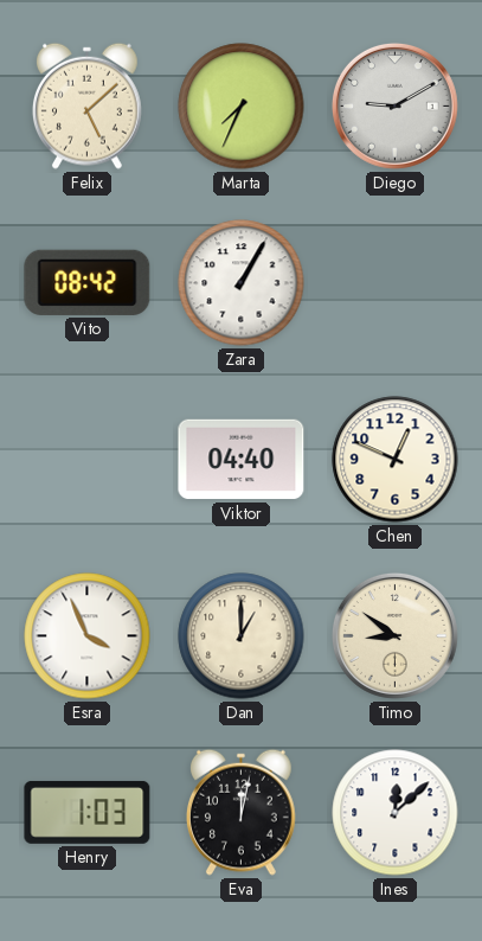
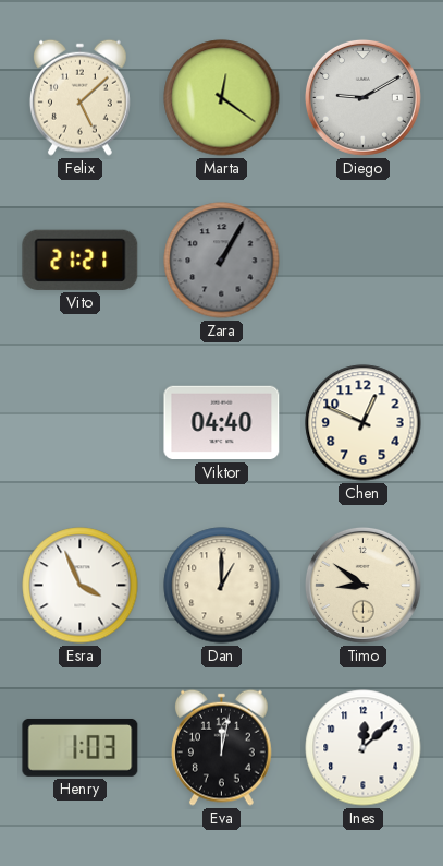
Marta: 7:34 -> 12:21
Vito: 08:42 -> 21:21
Zara dial: white -> grey
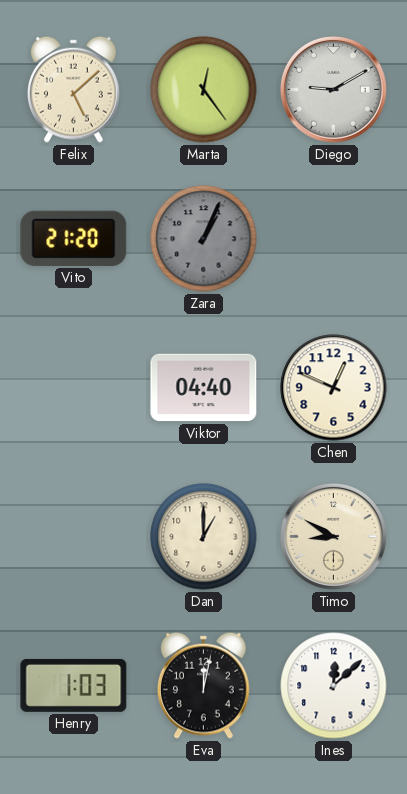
Marta: 12:21 -> 12:24
Vito: 21:21 -> 21:20
Zara: 1:05 -> 1:04
Esra: 3:56 -> none
Timo: 8:51 -> 8:50
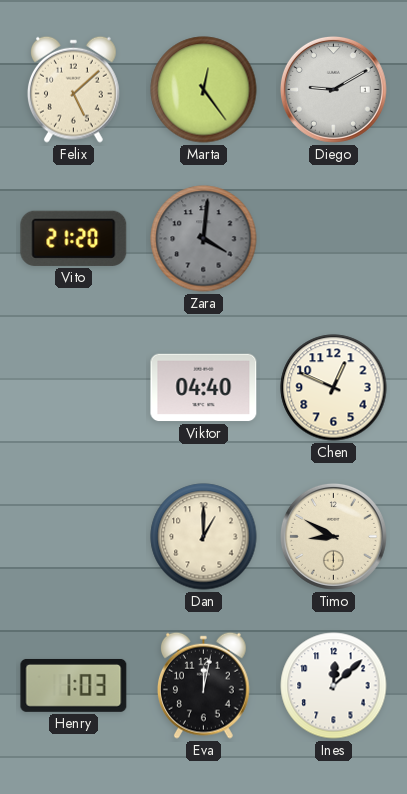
Zara: 1:04 -> 4:01
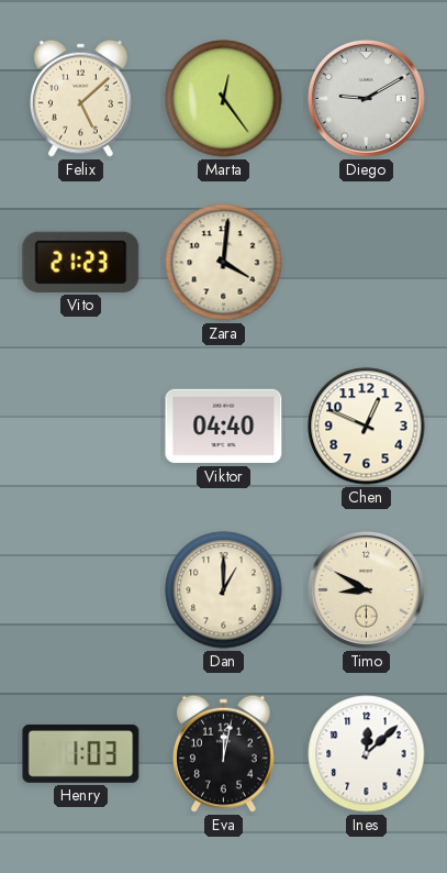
Vito: 21:20 -> 21:23
Zara dial: grey -> cream
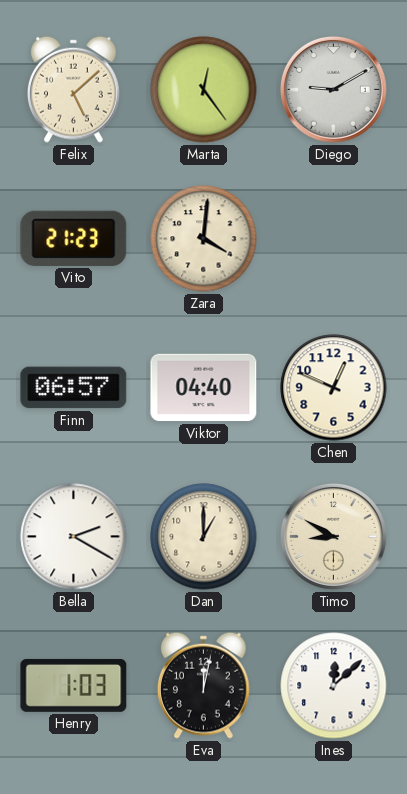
Finn: none -> 06:57
Bella: none -> 2:20
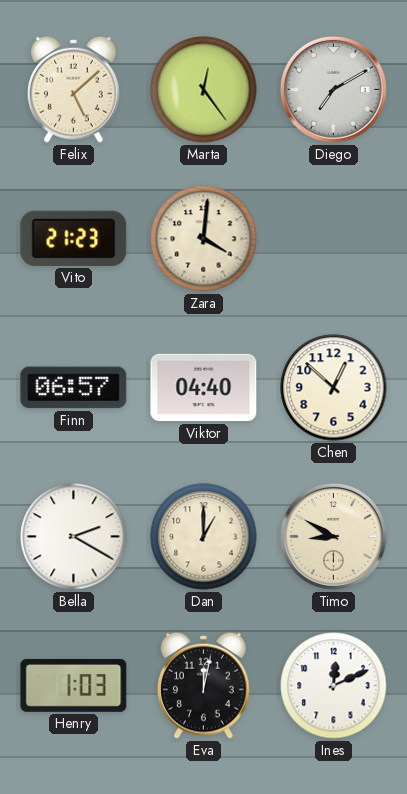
Diego: 9:10 -> 7:10
Chen: 12:49 -> 12:52
Ines: 12:08 -> 12:11
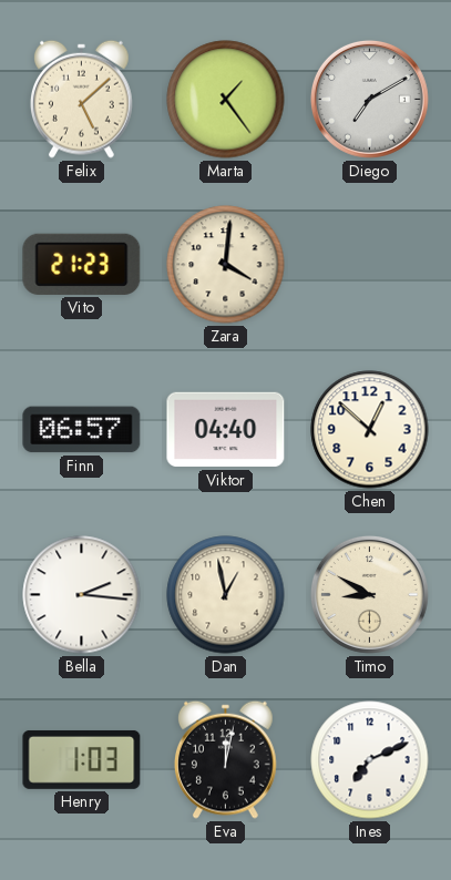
Marta: 12:24 -> 1:24
Bella: 2:20 -> 2:16
Dan: 1:00 -> 12:58
Ines: 12:11 -> 7:11
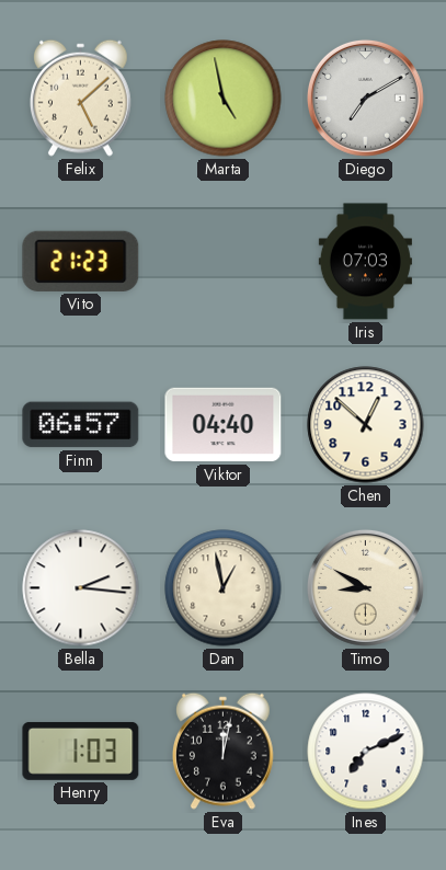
Marta: 1:24 -> 4:58
Zara: 4:01 -> none
Iris: none -> 07:03
